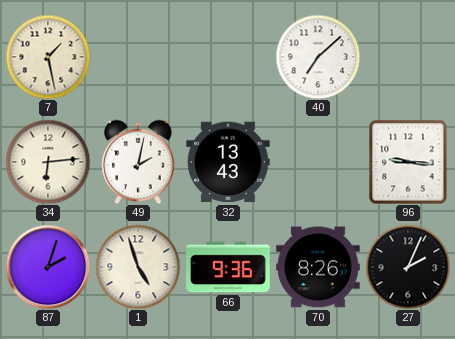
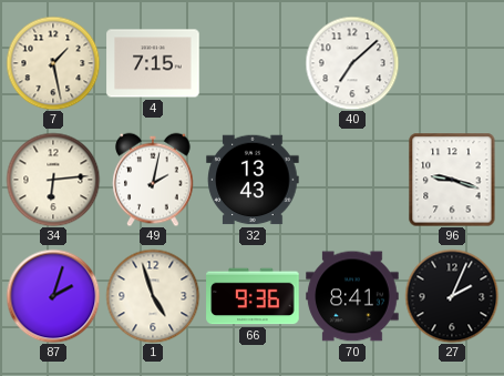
4: none -> 7:15
96: 9:16 -> 9:18
70: 8:26 -> 8:41
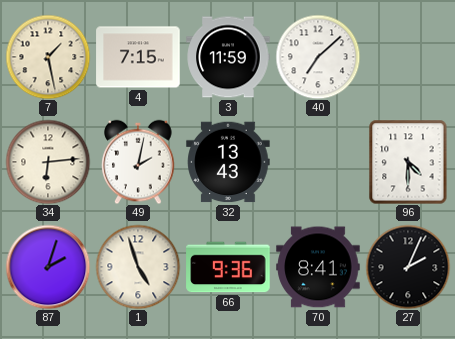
3: none -> 11:59
96: 9:18 -> 4:30
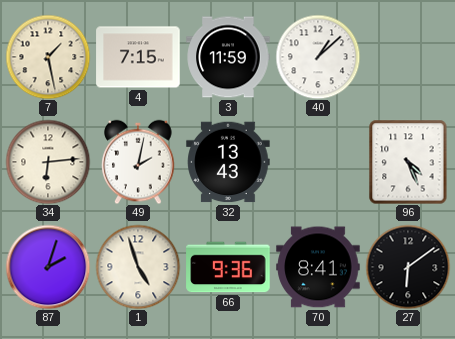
40: 7:08 -> 1:08
96: 4:30 -> 4:26
27: 2:04 -> 6:09
